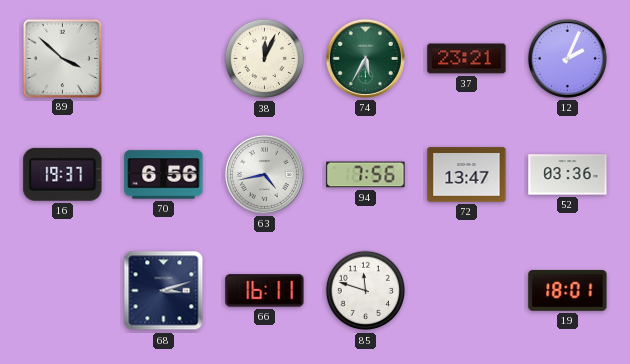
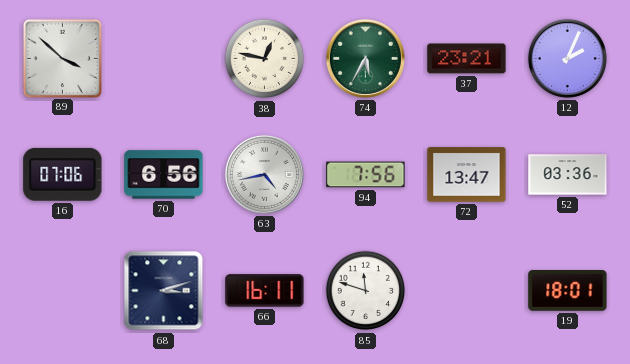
38: 12:04 -> 12:47
16: 19:37 -> 07:06
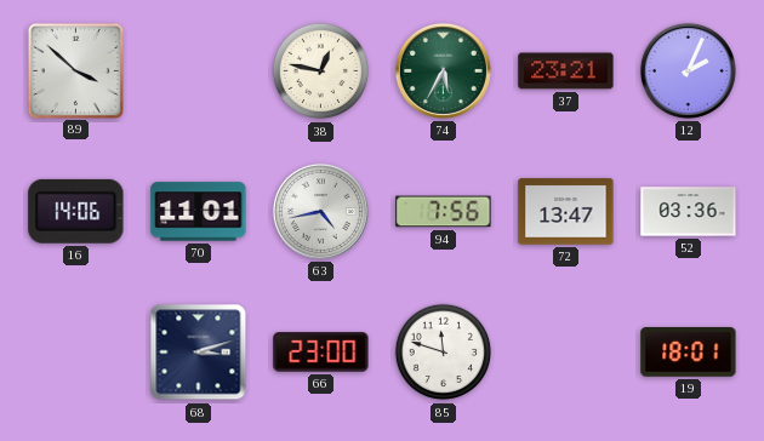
16: 07:06 -> 14:06
70: 6:56 -> 11:01
66: 16:11 -> 23:00
